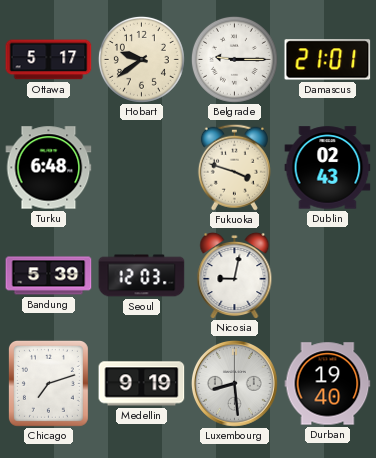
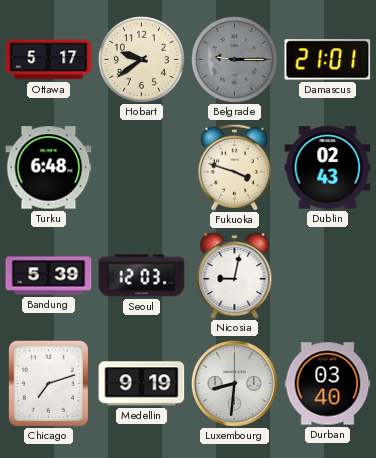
Belgrade dial: white -> grey
Luxembourg: 8:29 -> 8:31
Durban: 19:40 -> 03:40
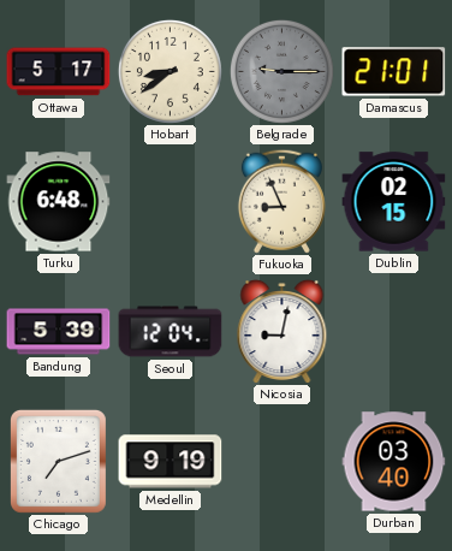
Hobart: 9:39 -> 8:39
Fukuoka: 3:48 -> 8:56
Dublin: 02:43 -> 02:15
Seoul: 12:03 -> 12:04
Luxembourg: 8:31 -> none
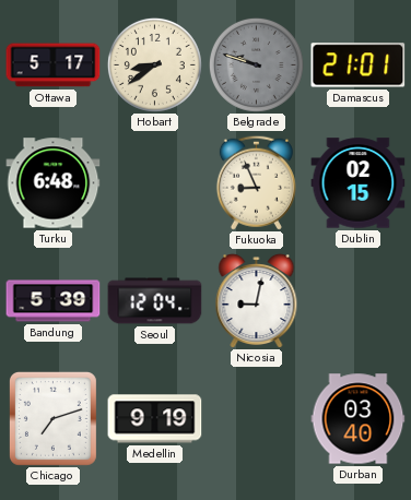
Belgrade: 9:15 -> 9:48
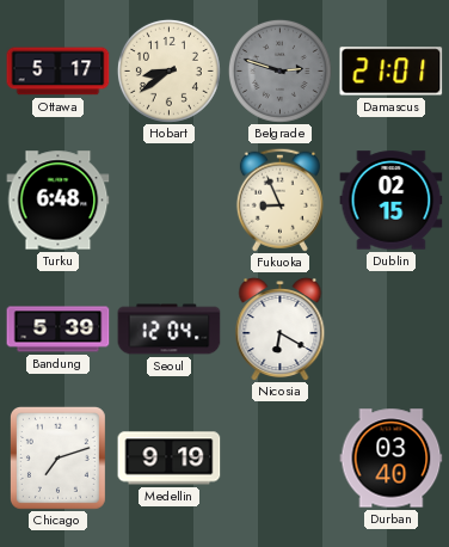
Belgrade: 9:48 -> 2:48
Nicosia: 9:02 -> 6:20
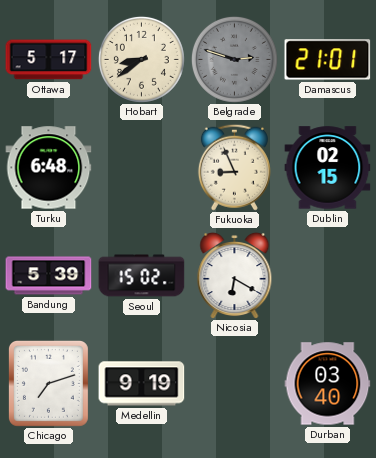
Seoul: 12:04 -> 15:02
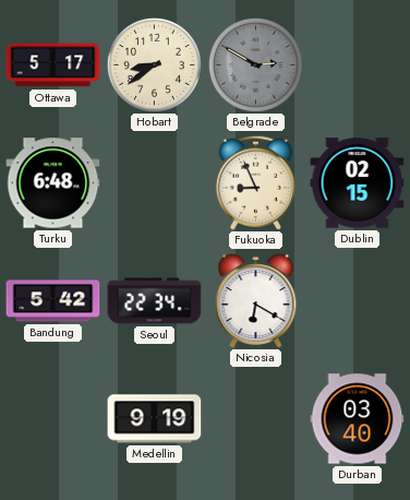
Belgrade: 2:48 -> 2:50
Damascus: 21:01 -> none
Bandung: 5:39 -> 5:42
Seoul: 15:02 -> 22:34
Chicago: 7:12 -> none
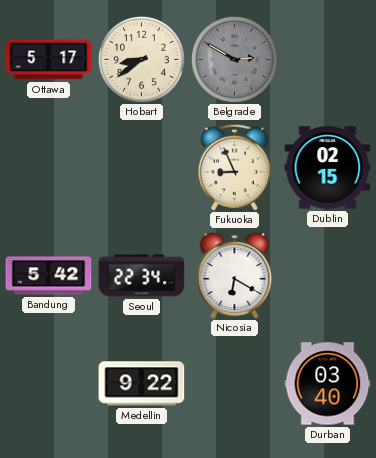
Turku: 6:48 -> none
Medellin: 9:19 -> 9:22
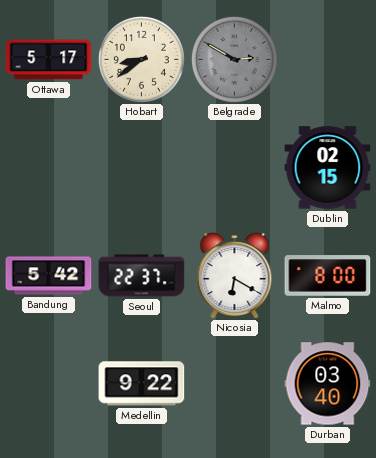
Fukuoka: 8:56 -> none
Seoul: 22:34 -> 22:37
Malmo: none -> 8:00
